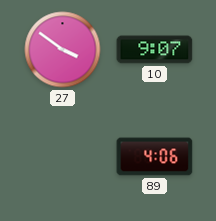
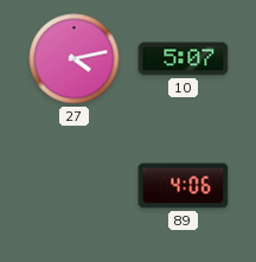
27: 3:51 -> 4:13
10: 9:07 -> 5:07
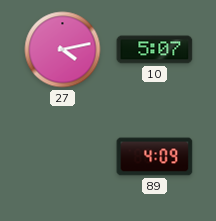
89: 4:06 -> 4:09
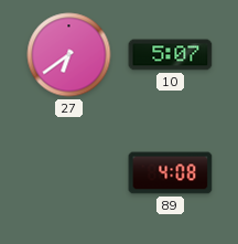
27: 4:13 -> 6:39
89: 4:09 -> 4:08
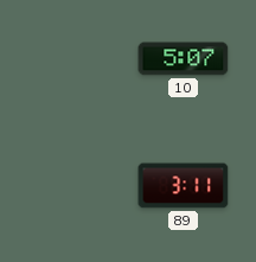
27: 6:39 -> none
89: 4:08 -> 3:11
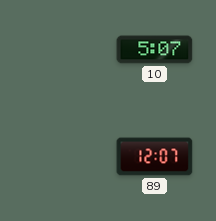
89: 3:11 -> 12:07
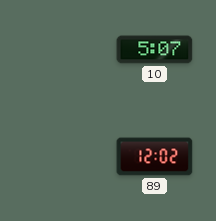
89: 12:07 -> 12:02
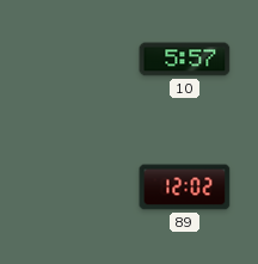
10: 5:07 -> 5:57
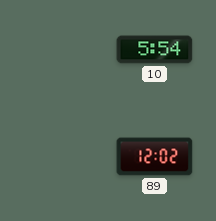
10: 5:57 -> 5:54
